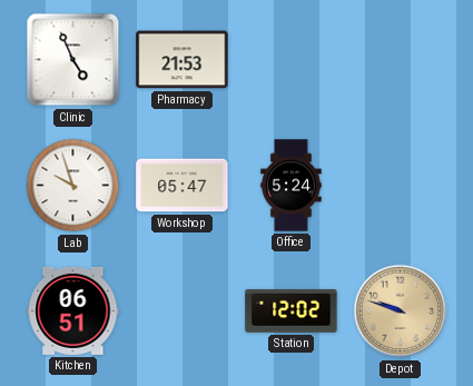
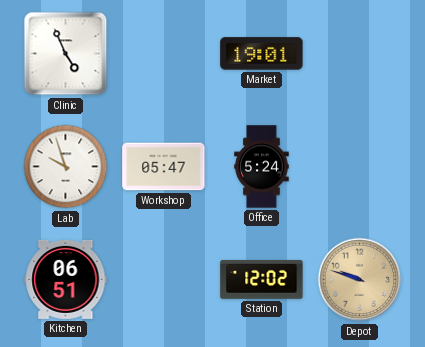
Pharmacy: 21:53 -> none
Market: none -> 19:01
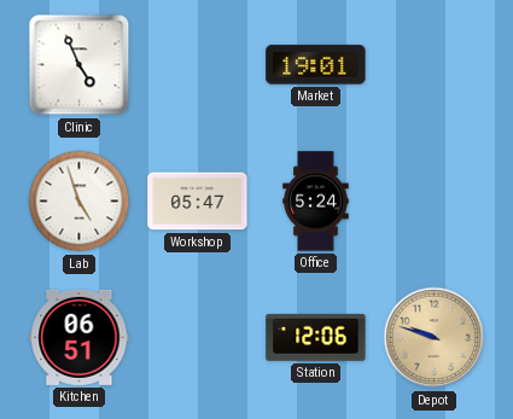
Lab: 9:57 -> 4:57
Station: 12:02 -> 12:06
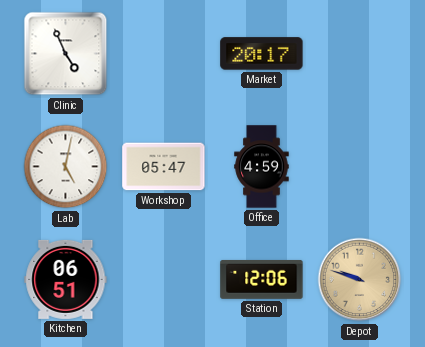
Market: 19:01 -> 20:17
Lab: 4:57 -> 5:02
Office: 5:24 -> 4:59
